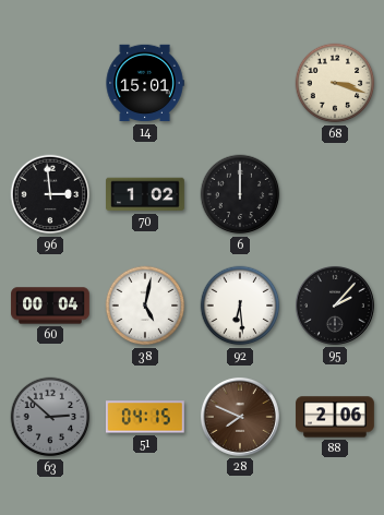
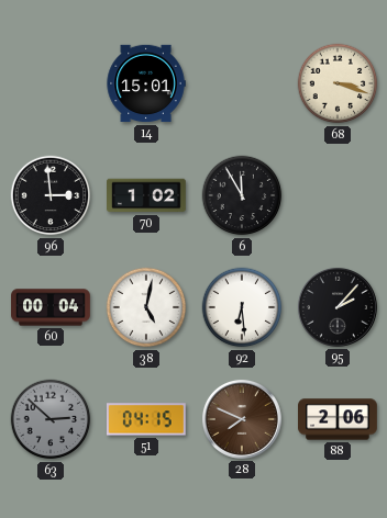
6: 12:00 -> 11:55
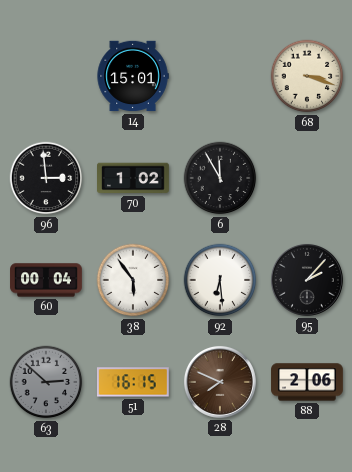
38: 5:02 -> 5:54
51: 04:15 -> 16:15
